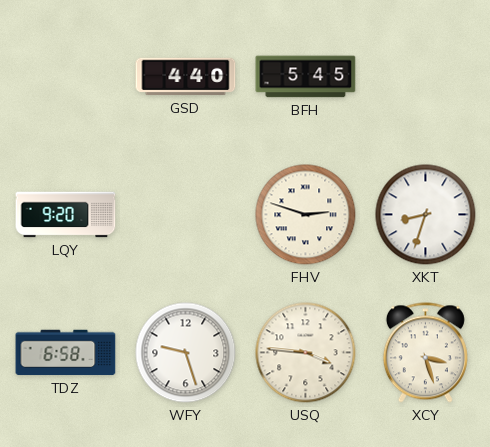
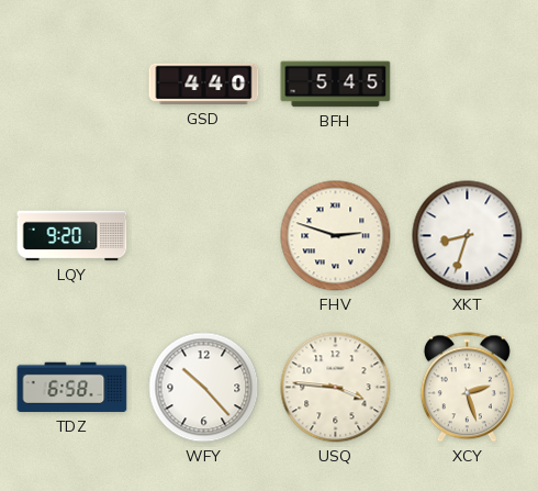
WFY: 9:27 -> 10:23
XCY: 3:27 -> 2:27
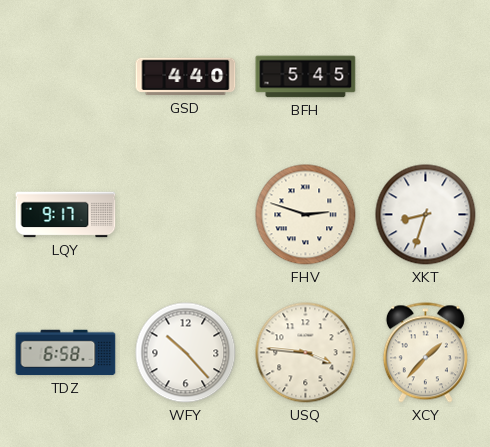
LQY: 9:20 -> 9:17
XCY: 2:27 -> 1:37
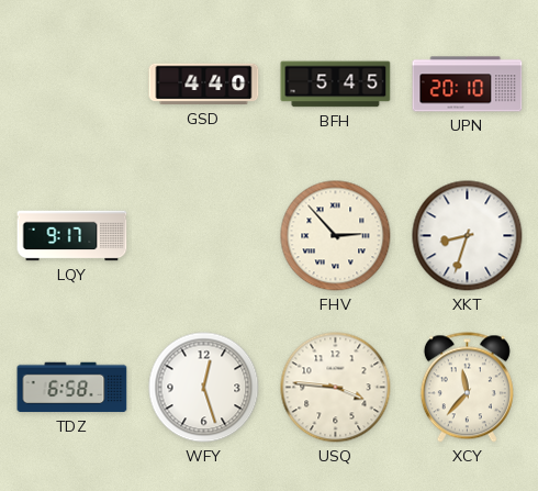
UPN: none -> 20:10
FHV: 2:48 -> 2:53
WFY: 10:23 -> 12:27
XCY: 1:37 -> 11:37
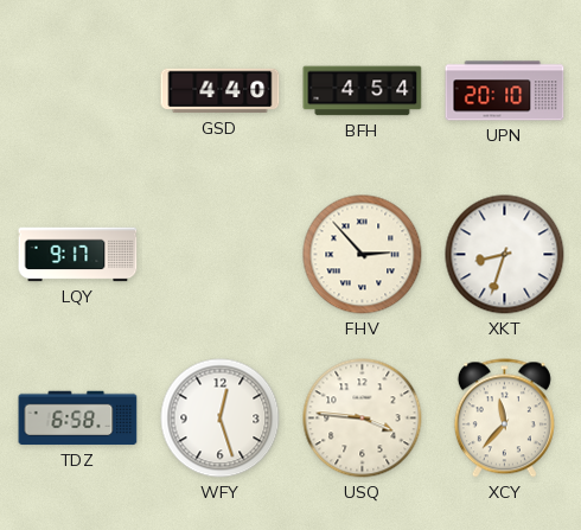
BFH: 5:45 -> 4:54
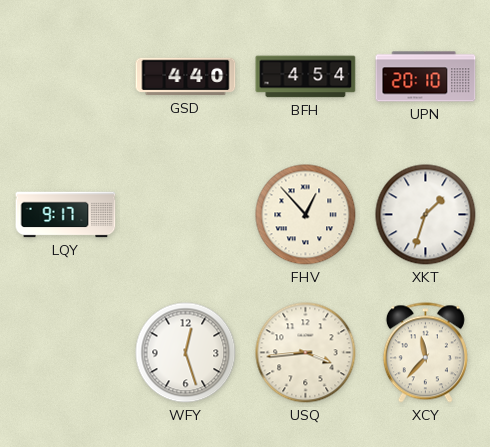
FHV: 2:53 -> 12:53
XKT: 8:33 -> 1:33
TDZ: 6:58 -> none
USQ: 3:46 -> 3:44
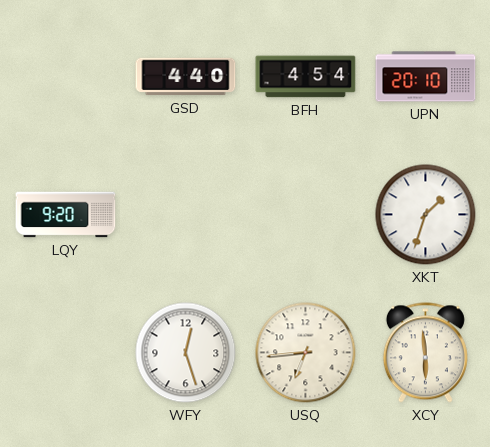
LQY: 9:17 -> 9:20
FHV: 12:53 -> none
USQ: 3:44 -> 6:44
XCY: 11:37 -> 5:59
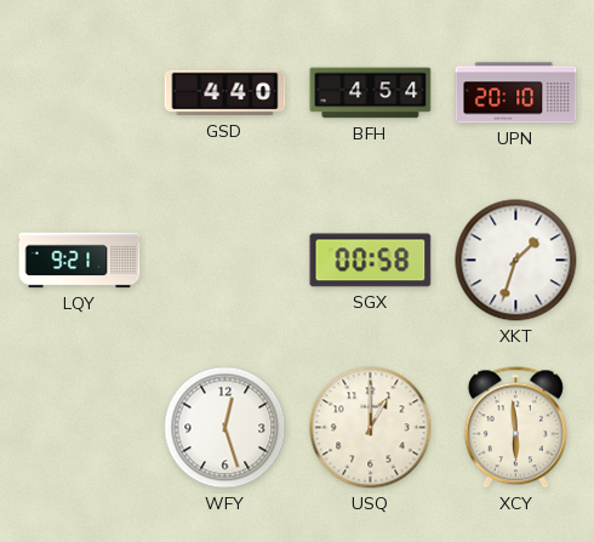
LQY: 9:20 -> 9:21
SGX: none -> 00:58
USQ: 6:44 -> 1:00
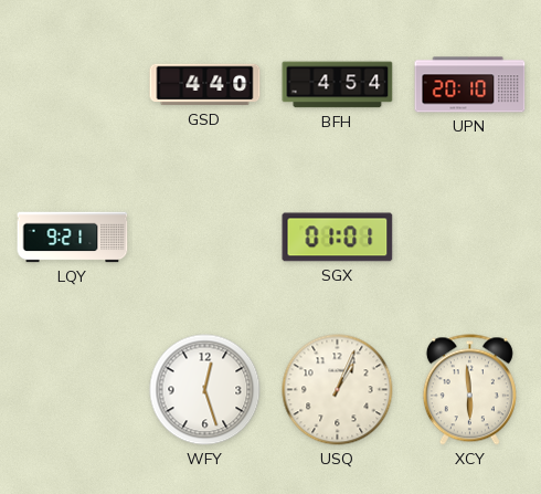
SGX: 00:58 -> 01:01
XKT: 1:33 -> none
USQ: 1:00 -> 1:04
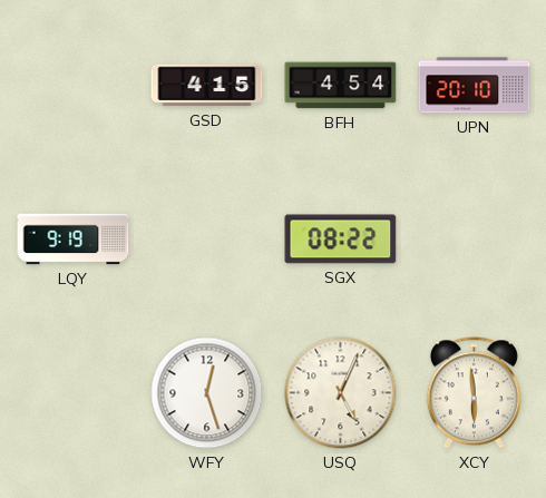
GSD: 4:40 -> 4:15
LQY: 9:21 -> 9:19
SGX: 01:01 -> 08:22
USQ: 1:04 -> 5:04
